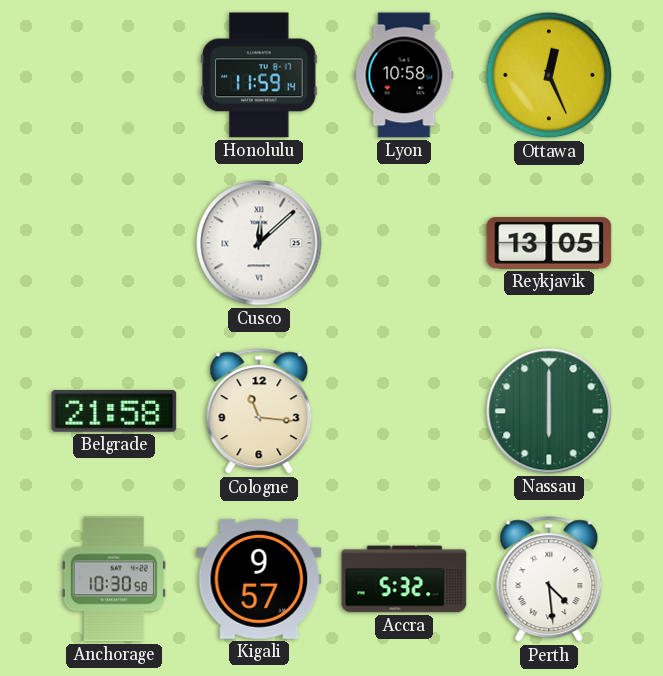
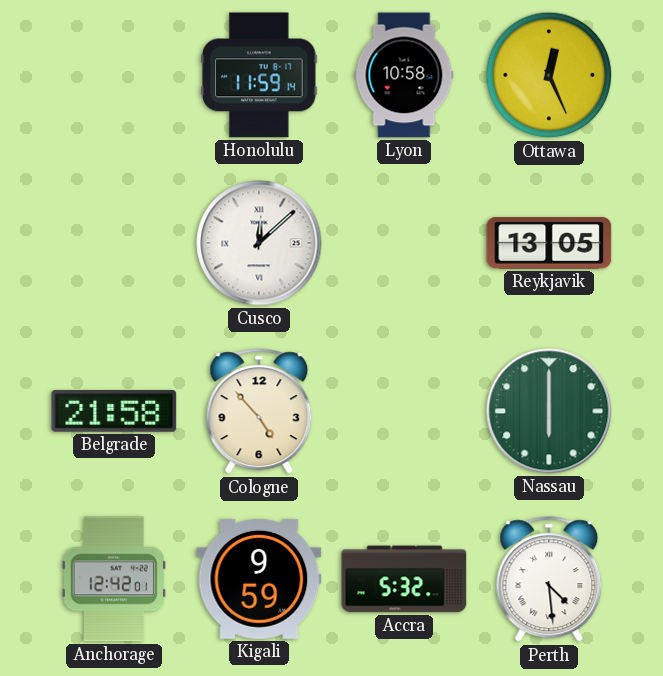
Cologne: 11:16 -> 4:53
Anchorage: 10:30 -> 12:42
Kigali: 9:57 -> 9:59
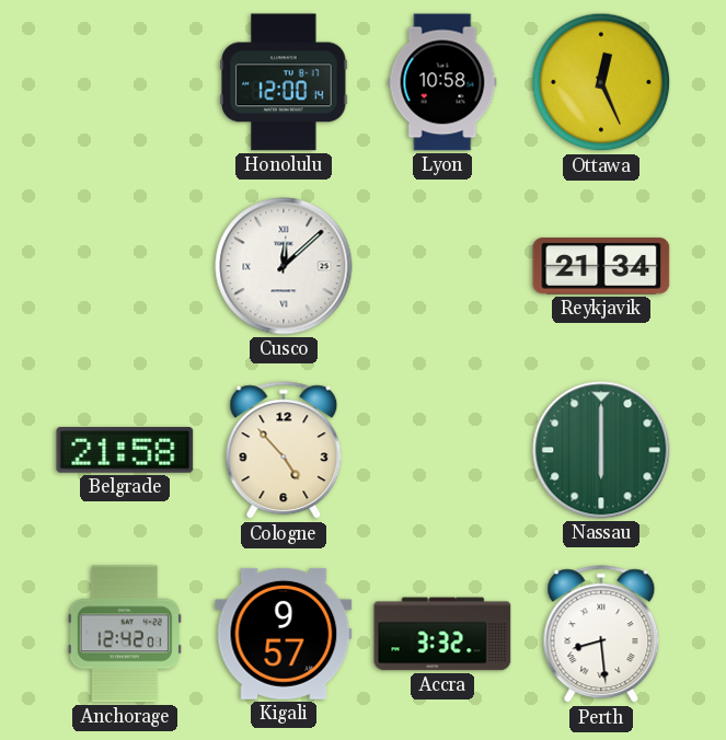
Honolulu: 11:59 -> 12:00
Reykjavik: 13:05 -> 21:34
Kigali: 9:59 -> 9:57
Accra: 5:32 -> 3:32
Perth: 4:29 -> 8:29
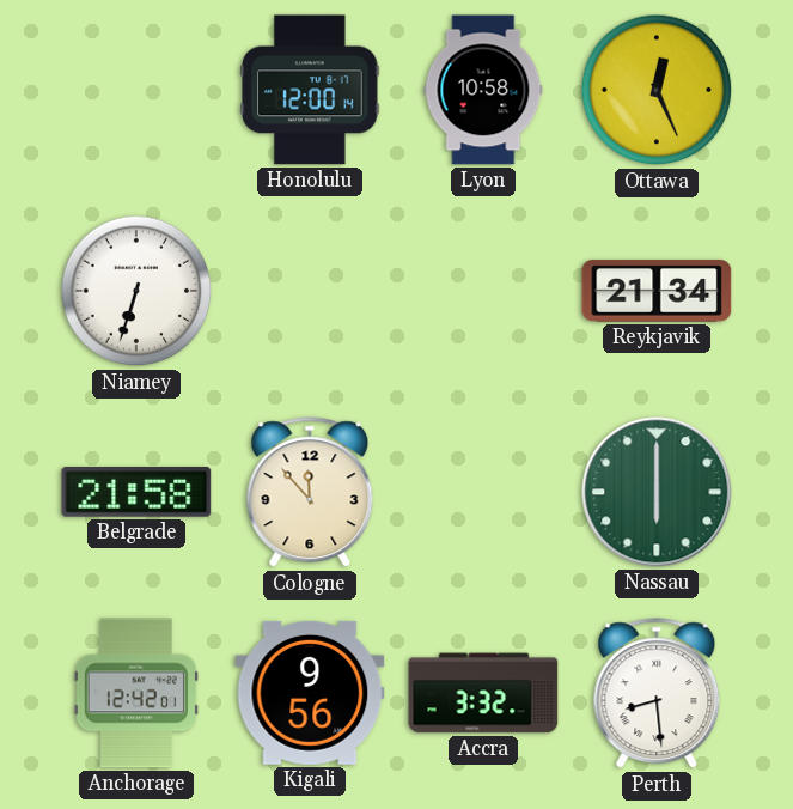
Niamey: none -> 6:33
Cusco: 12:08 -> none
Cologne: 4:53 -> 11:53
Kigali: 9:57 -> 9:56
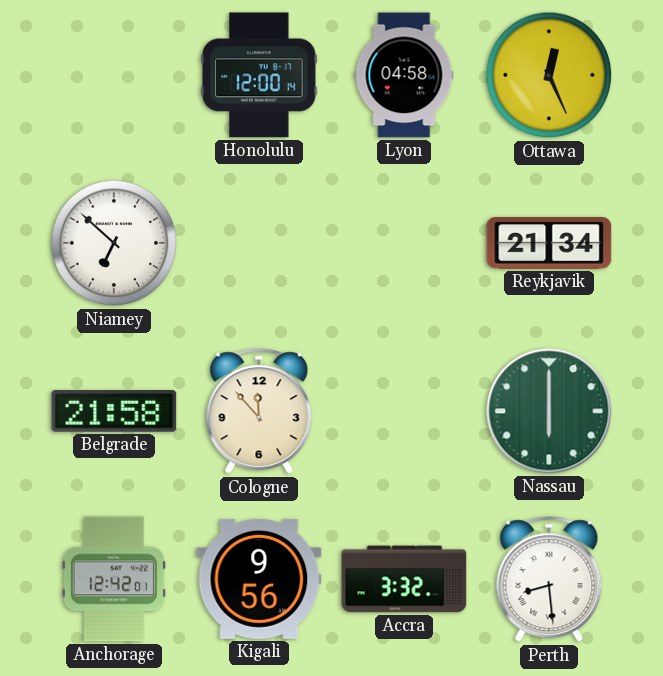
Lyon: 10:58 -> 04:58
Niamey: 6:33 -> 6:52
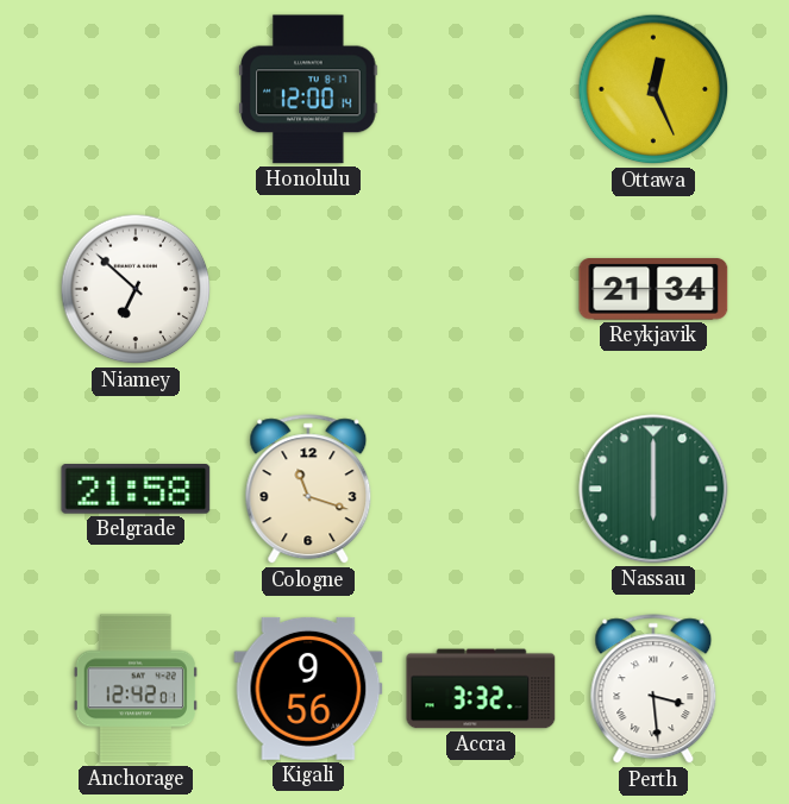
Lyon: 04:58 -> none
Cologne: 11:53 -> 11:18
Perth: 8:29 -> 3:29
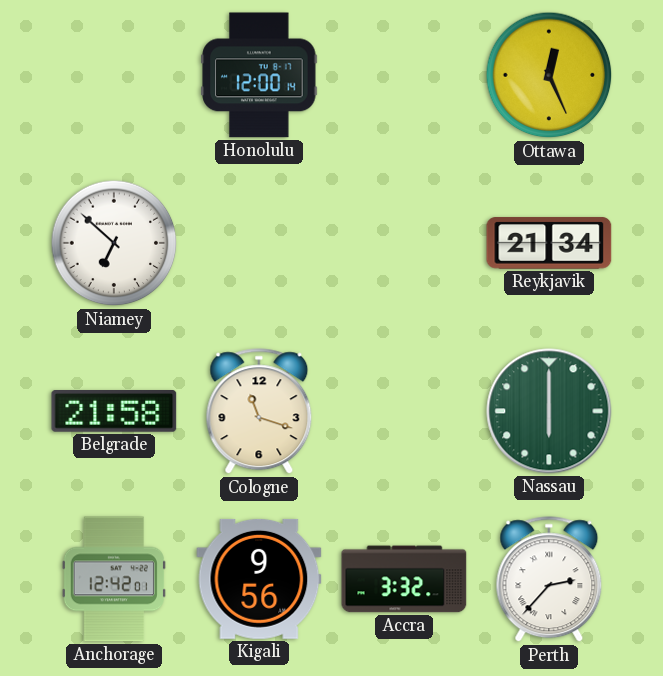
Perth: 3:29 -> 2:37
